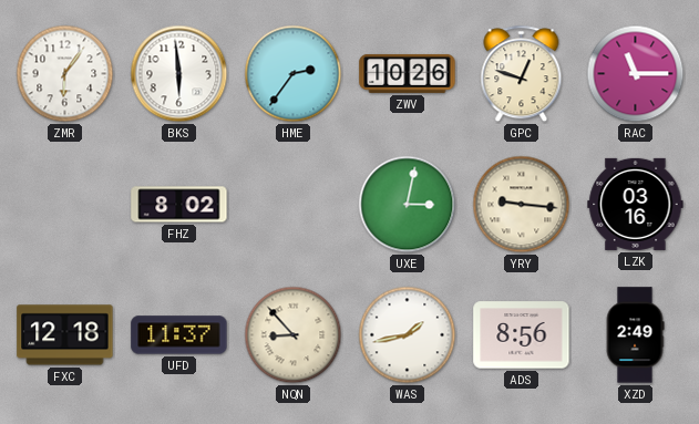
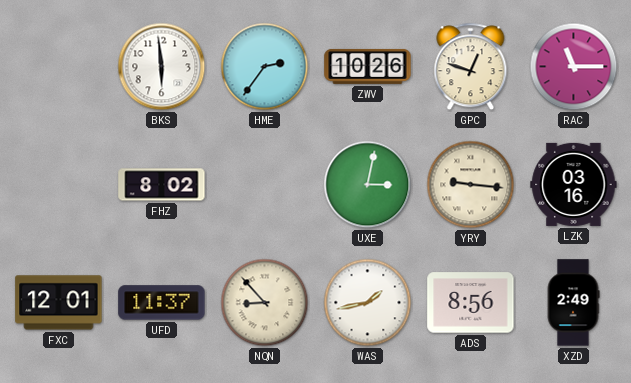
ZMR: 6:06 -> none
FXC: 12:18 -> 12:01
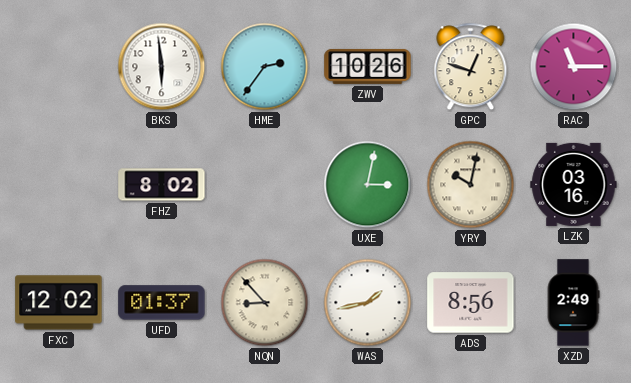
YRY: 9:16 -> 10:02
FXC: 12:01 -> 12:02
UFD: 11:37 -> 01:37
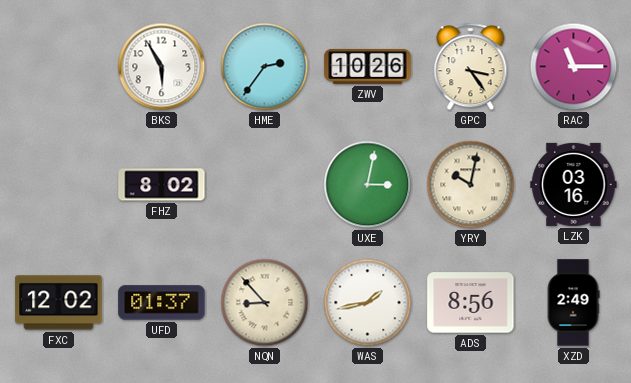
BKS: 5:59 -> 5:55
GPC: 12:48 -> 3:24
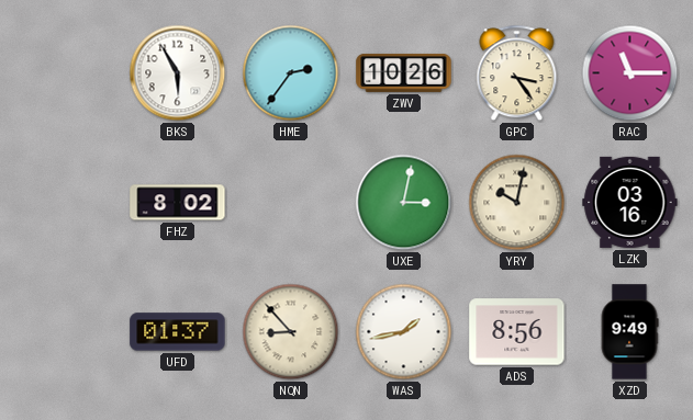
FXC: 12:02 -> none
XZD: 2:49 -> 9:49
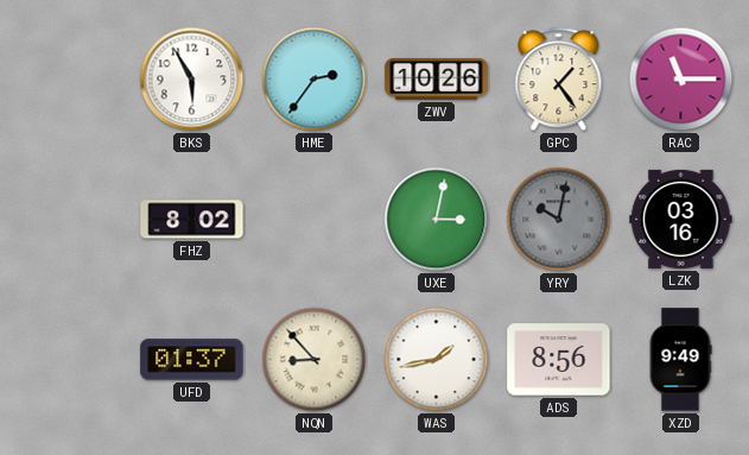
GPC: 3:24 -> 1:24
YRY dial: cream -> grey
